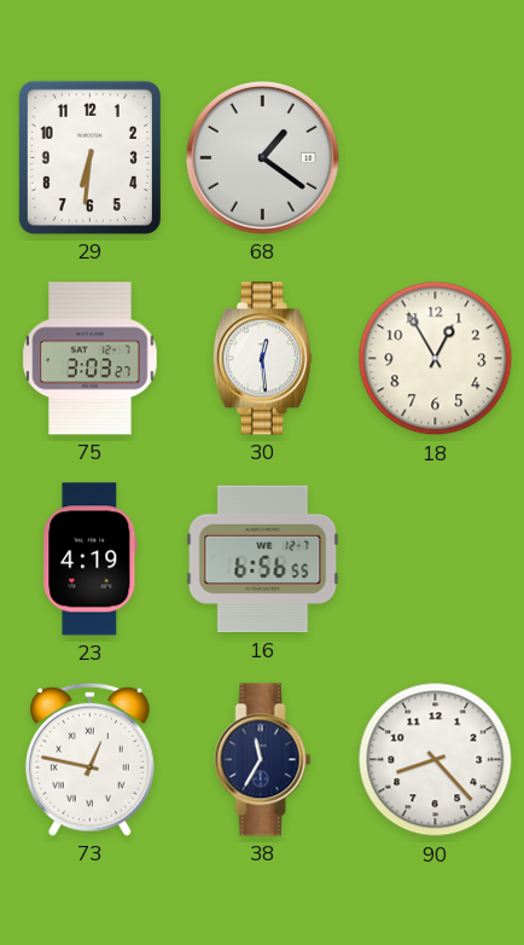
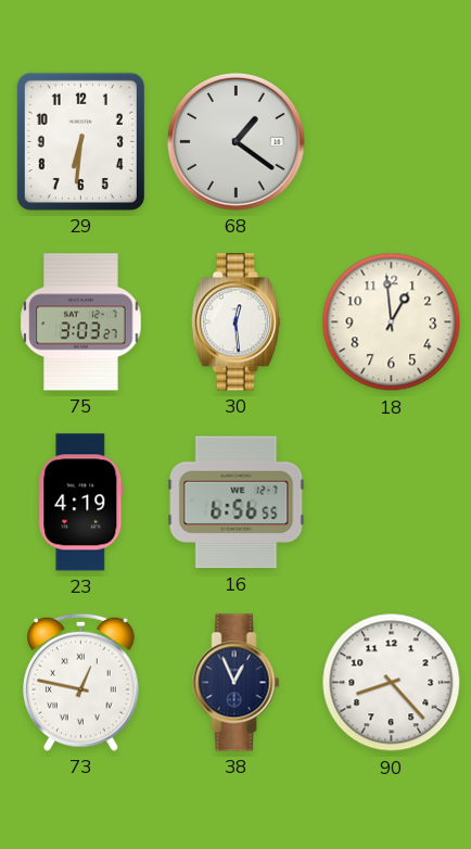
18: 12:55 -> 12:59
38: 11:35 -> 12:56
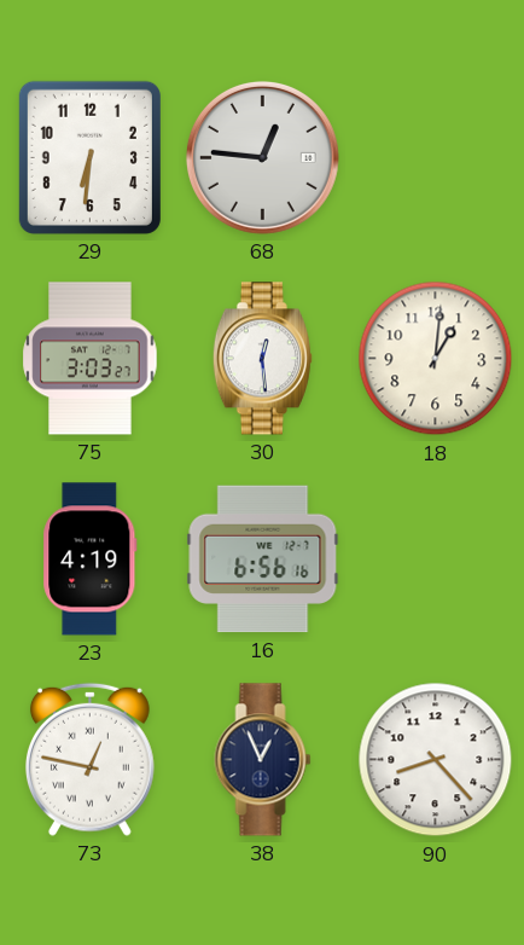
68: 1:21 -> 12:46
18: 12:59 -> 1:01
16: 6:56:55 -> 6:56:16
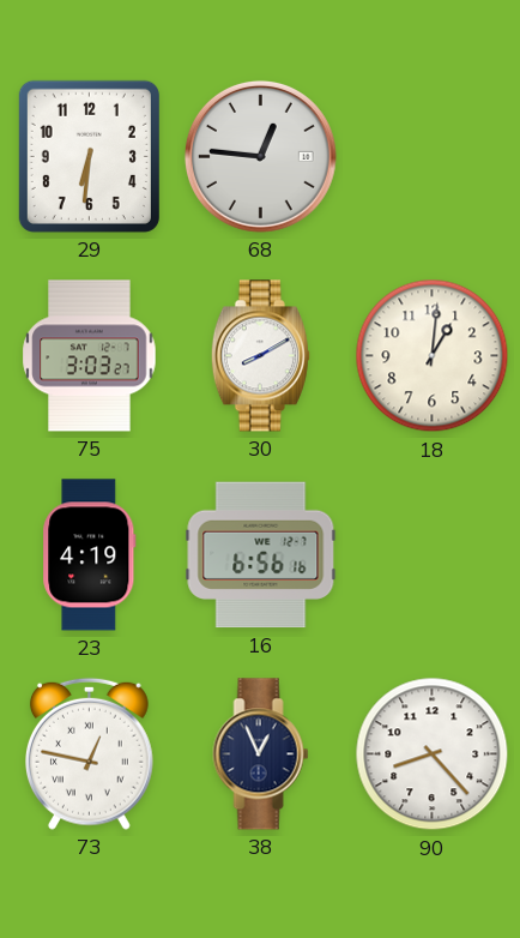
30: 12:29 -> 8:10
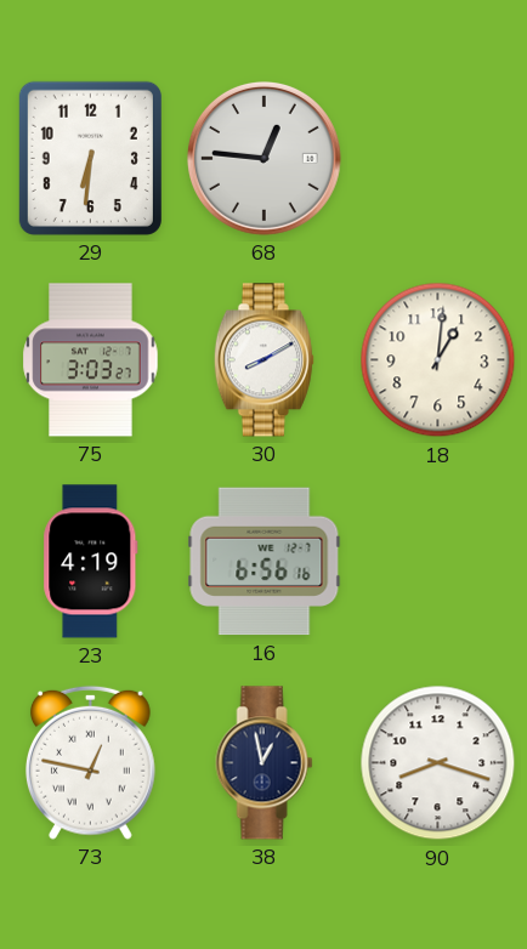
38: 12:56 -> 12:58
90: 8:23 -> 8:18
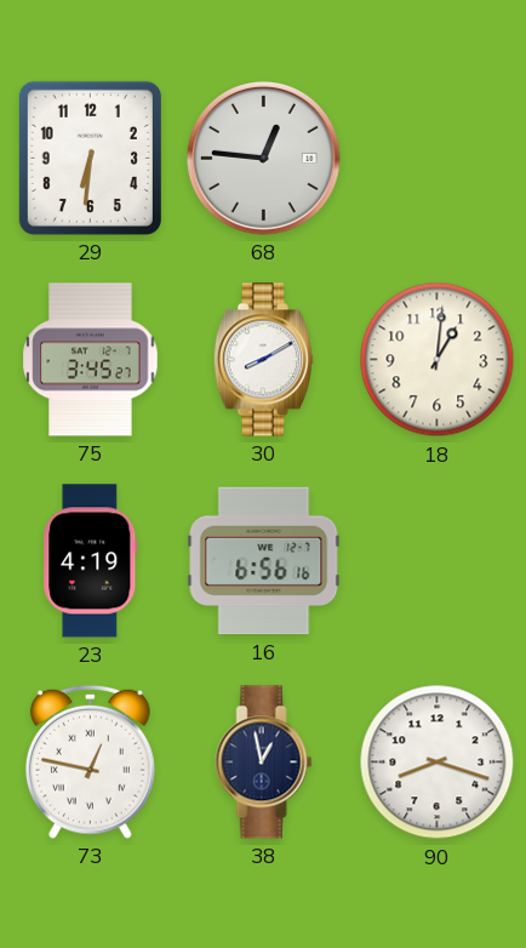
75: 3:03 -> 3:45
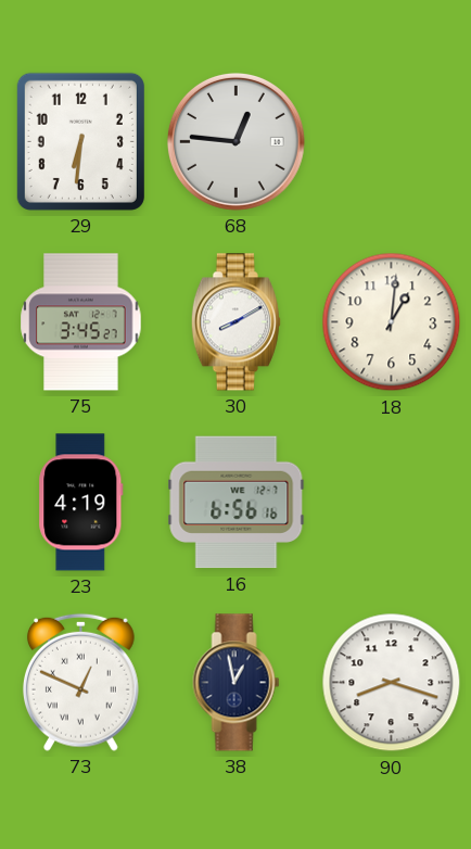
73: 12:47 -> 12:49
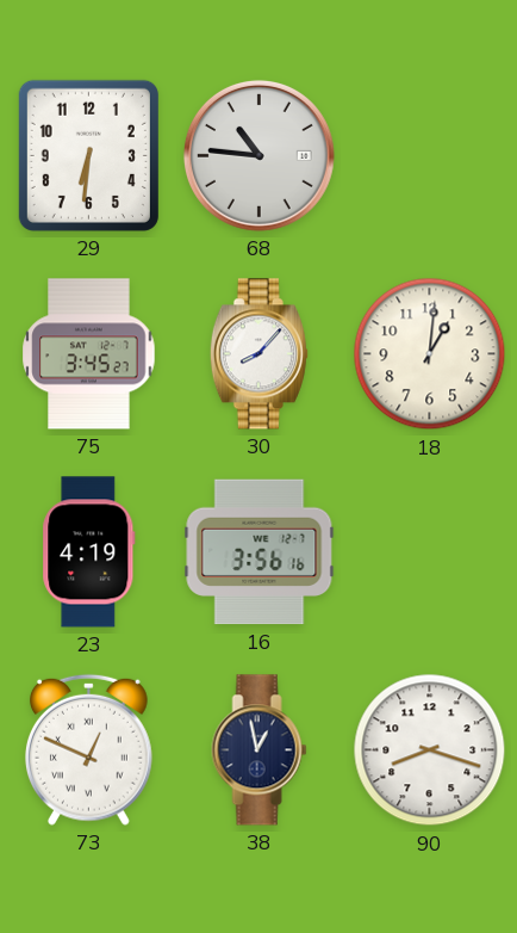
68: 12:46 -> 10:46
30: 8:10 -> 8:07
16: 6:56 -> 3:56
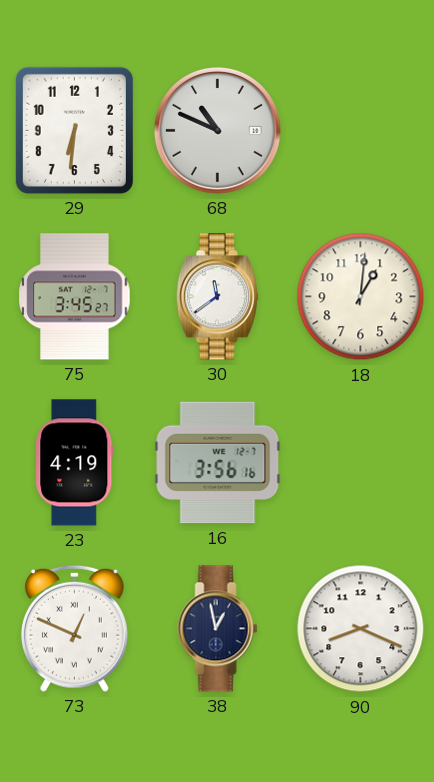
68: 10:46 -> 10:49
30: 8:07 -> 11:39
90: 8:18 -> 8:19
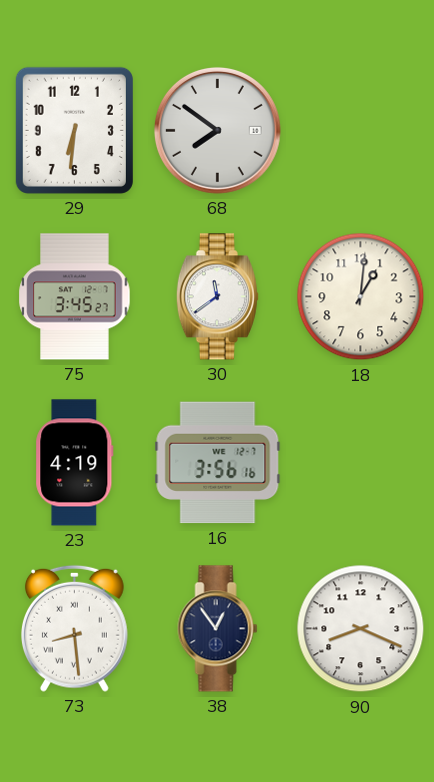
68: 10:49 -> 7:51
73: 12:49 -> 8:29
38: 12:58 -> 12:54
